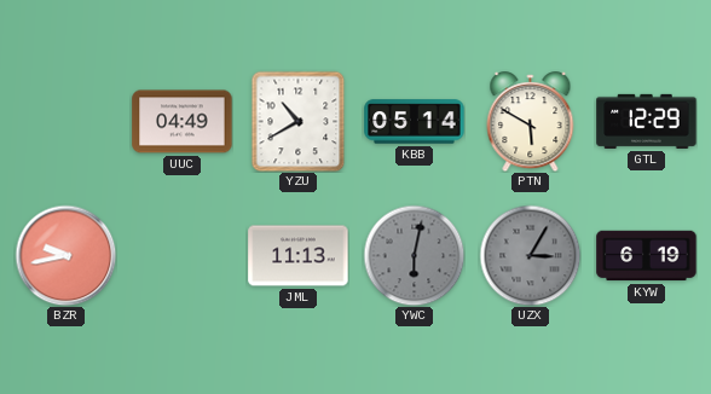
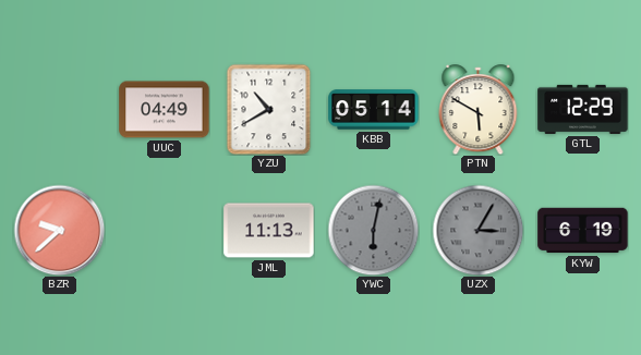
BZR: 9:43 -> 9:38
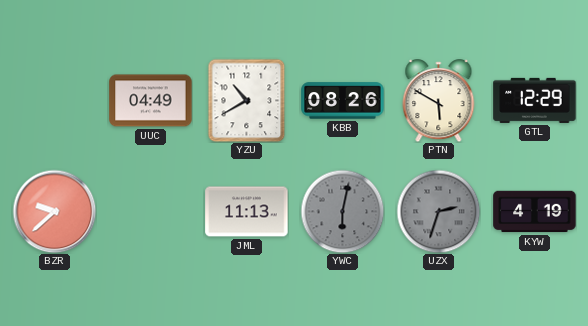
KBB: 05:14 -> 08:26
UZX: 3:05 -> 2:33
KYW: 6:19 -> 4:19
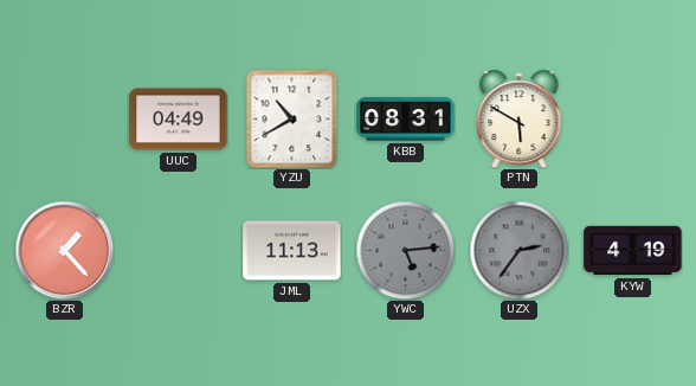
KBB: 08:26 -> 08:31
GTL: 12:29 -> none
BZR: 9:38 -> 1:23
YWC: 6:02 -> 5:14
UZX: 2:33 -> 2:36
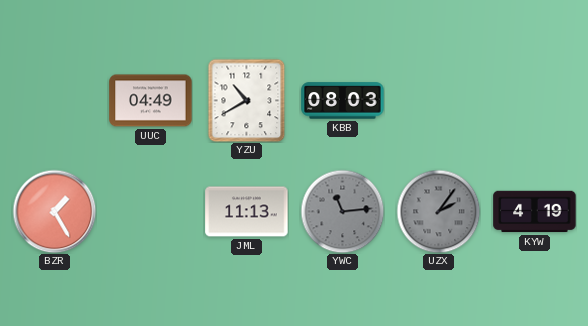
KBB: 08:31 -> 08:03
PTN: 5:50 -> none
BZR: 1:23 -> 1:25
YWC: 5:14 -> 11:14
UZX: 2:36 -> 2:06
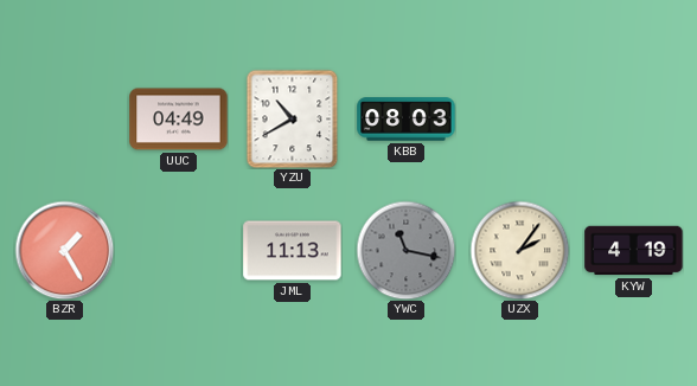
YWC: 11:14 -> 11:17
UZX dial: grey -> cream
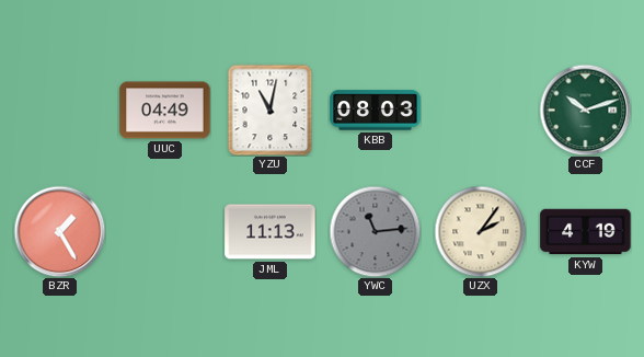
YZU: 10:40 -> 11:02
CCF: none -> 10:12
YWC: 11:17 -> 11:14
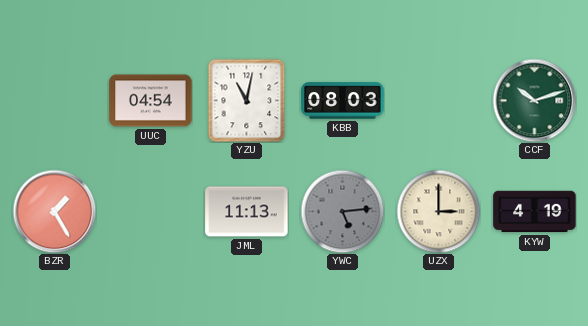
UUC: 04:49 -> 04:54
YWC: 11:14 -> 5:14
UZX: 2:06 -> 3:00
